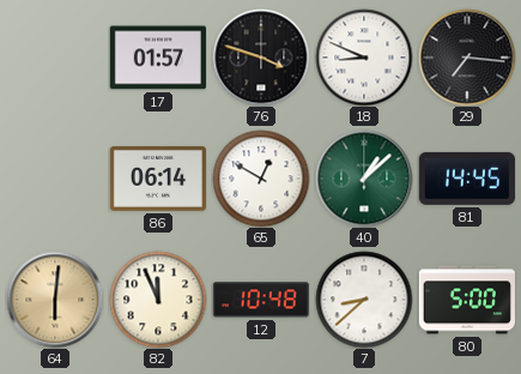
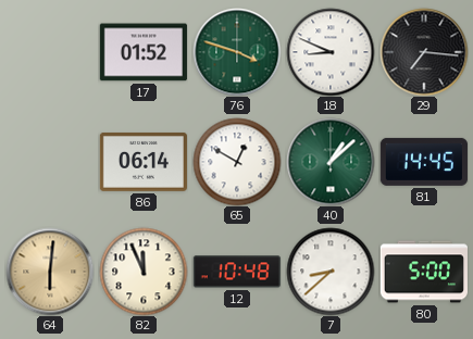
17: 01:57 -> 01:52
76 dial: black -> green
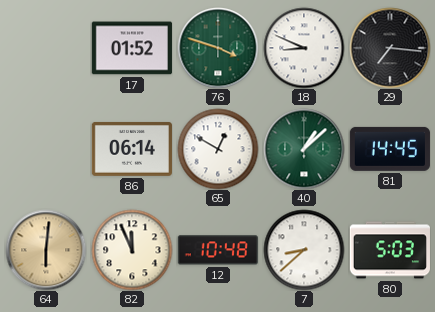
80: 5:00 -> 5:03
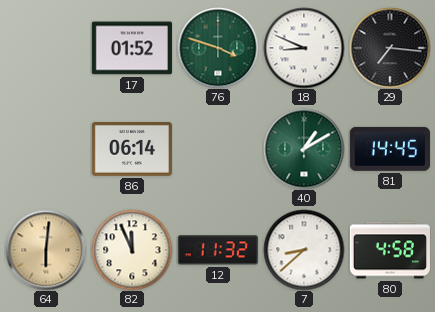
65: 12:50 -> none
40: 1:08 -> 1:10
12: 10:48 -> 11:32
80: 5:03 -> 4:58
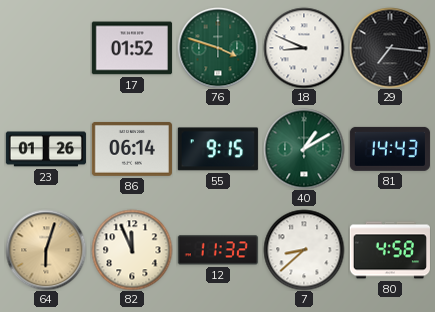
23: none -> 01:26
55: none -> 9:15
81: 14:45 -> 14:43
64: 6:01 -> 6:03
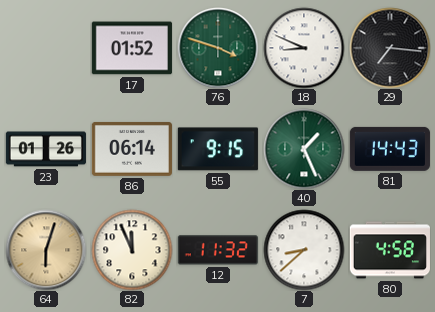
40: 1:10 -> 1:26
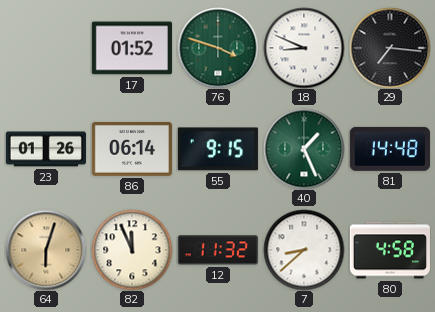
81: 14:43 -> 14:48
